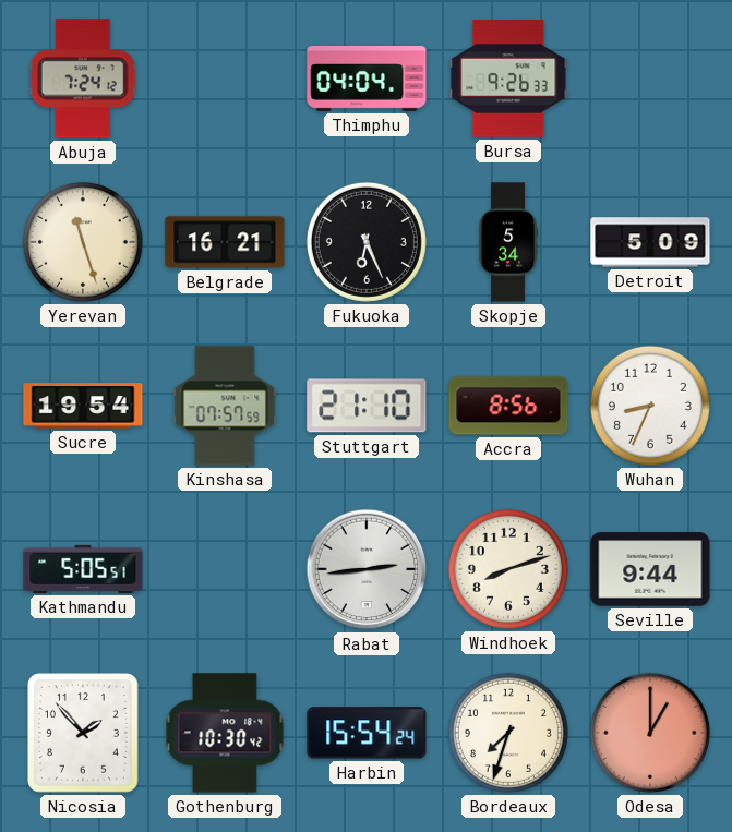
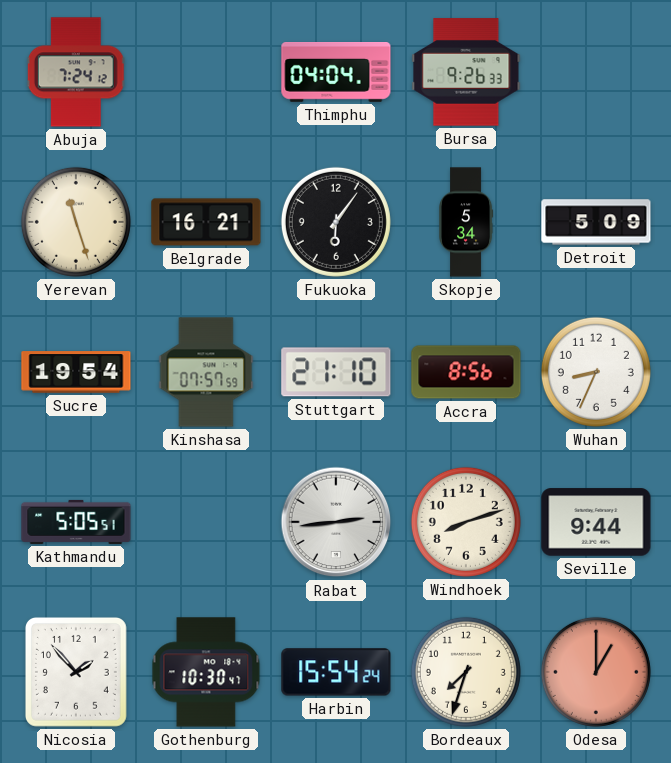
Fukuoka: 6:26 -> 6:06
Gothenburg: 10:30:42 -> 10:30:47
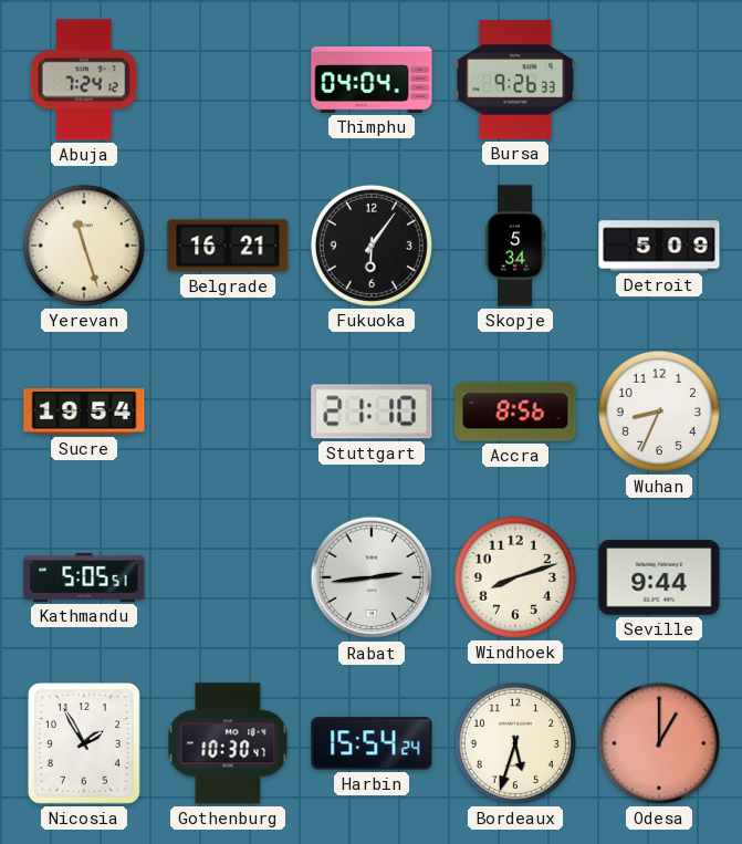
Kinshasa: 07:57 -> none
Nicosia: 1:53 -> 1:55
Bordeaux: 7:33 -> 5:33
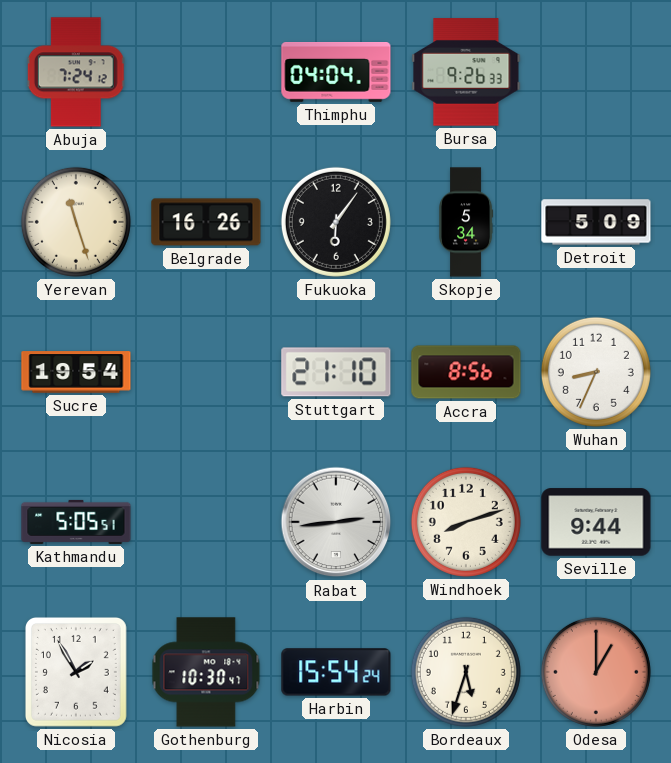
Belgrade: 16:21 -> 16:26
